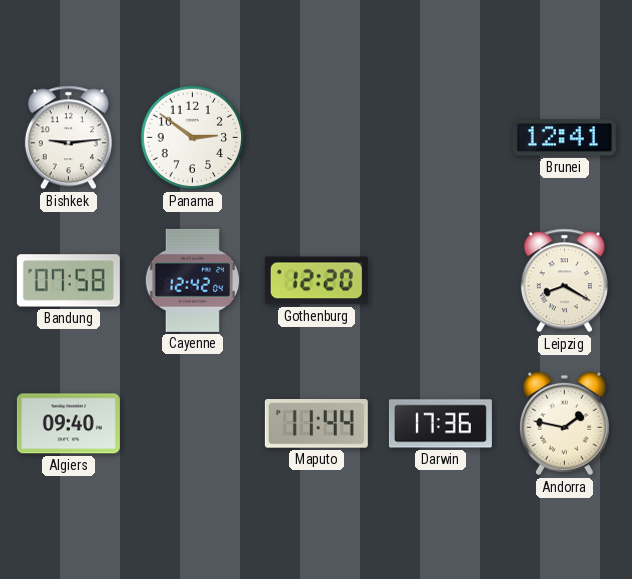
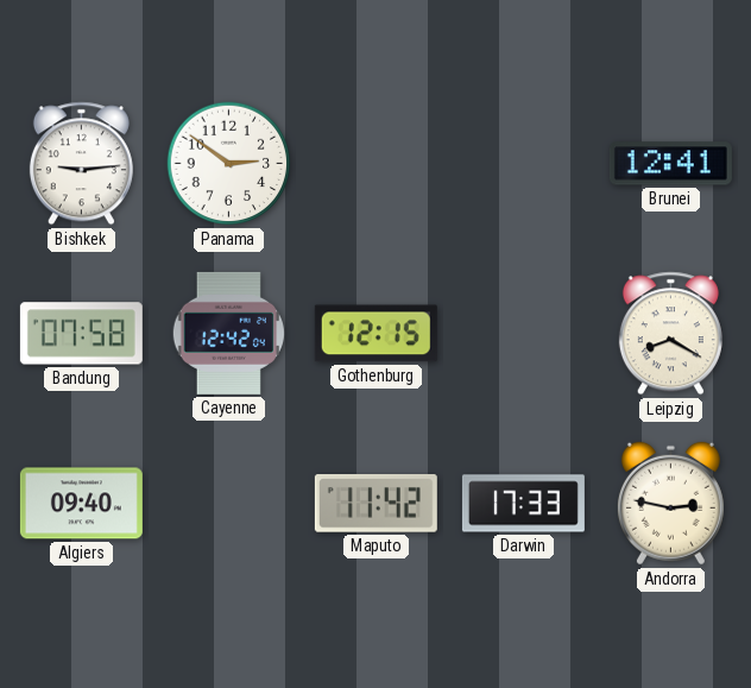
Gothenburg: 12:20 -> 12:15
Maputo: 11:44 -> 11:42
Darwin: 17:36 -> 17:33
Andorra: 1:47 -> 2:47
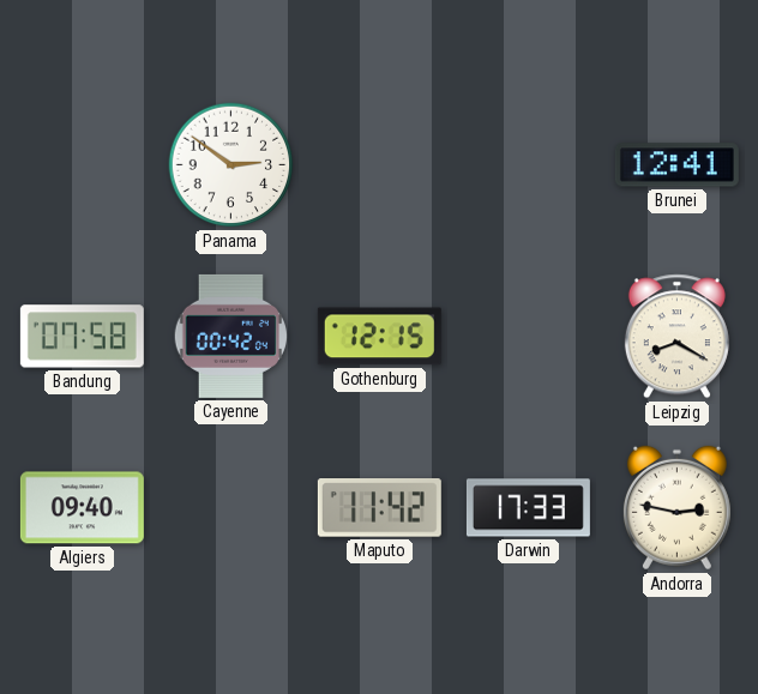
Bishkek: 9:14 -> none
Cayenne: 12:42 -> 00:42
